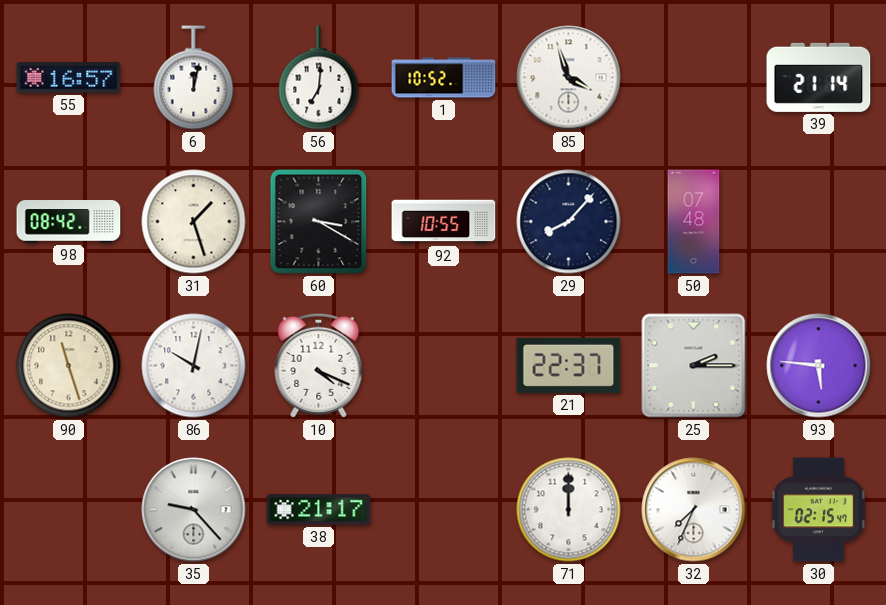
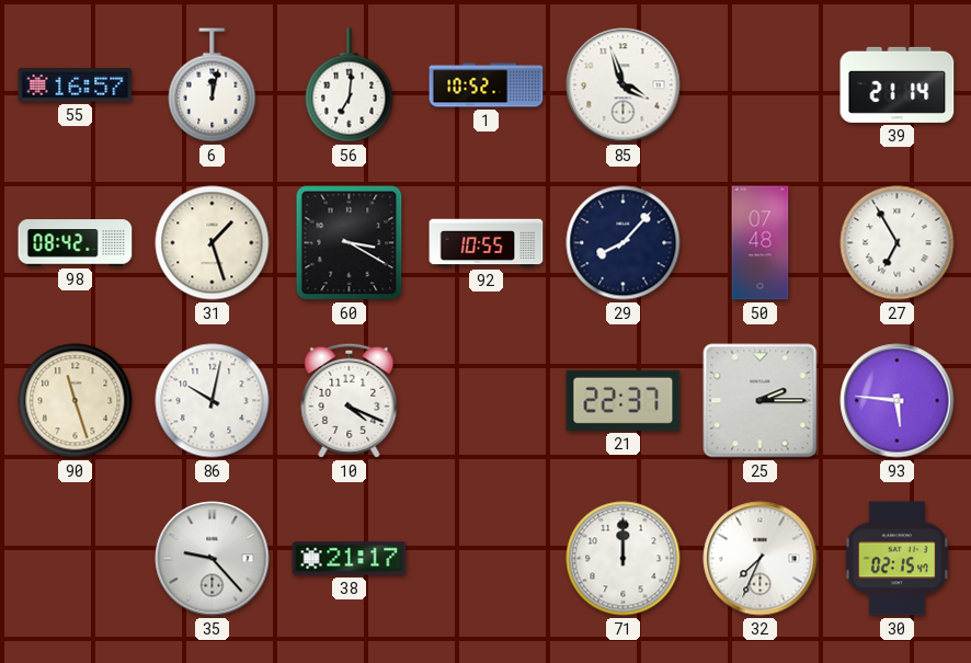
27: none -> 6:55
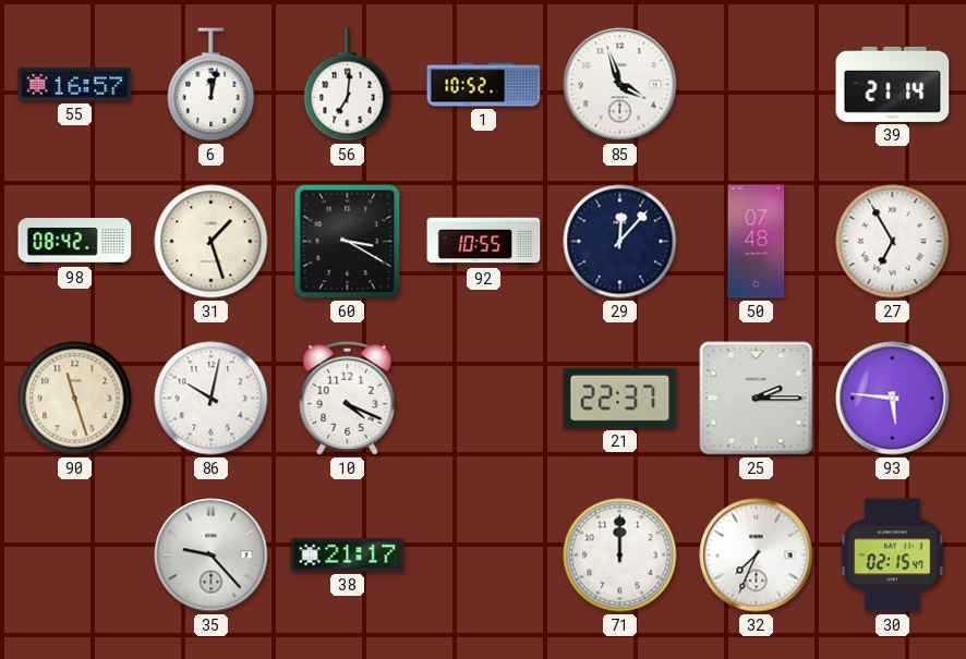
29: 8:07 -> 12:07
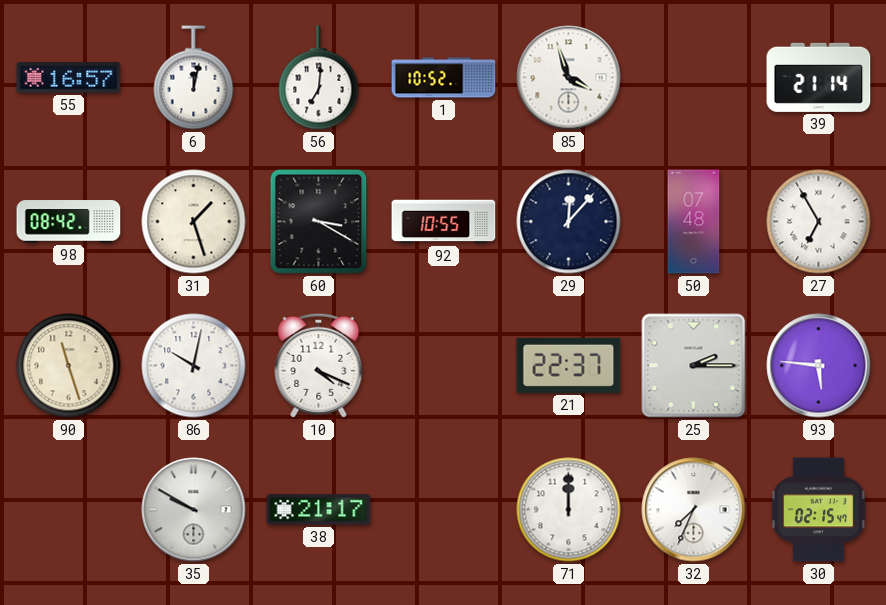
35: 9:23 -> 9:50
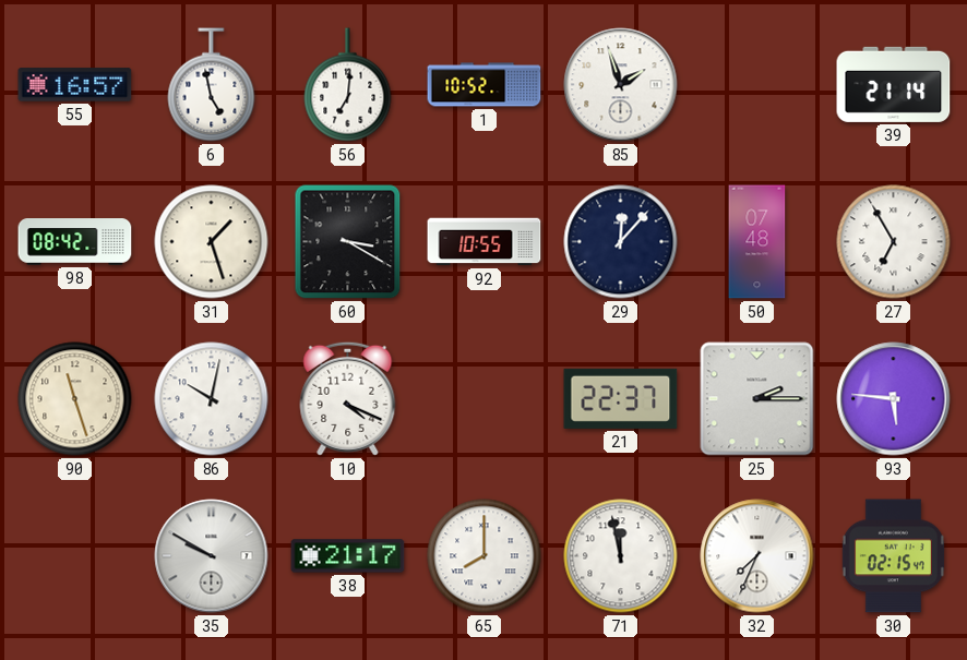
6: 12:02 -> 4:58
85: 3:57 -> 1:57
65: none -> 8:00
71: 12:00 -> 11:58
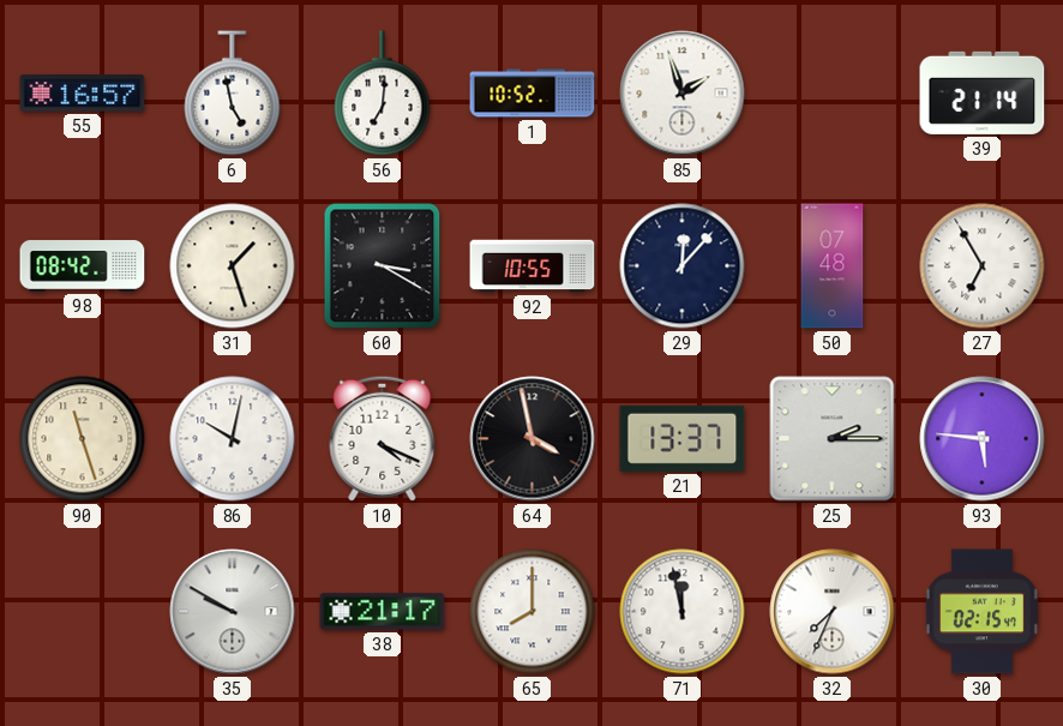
64: none -> 3:58
21: 22:37 -> 13:37
